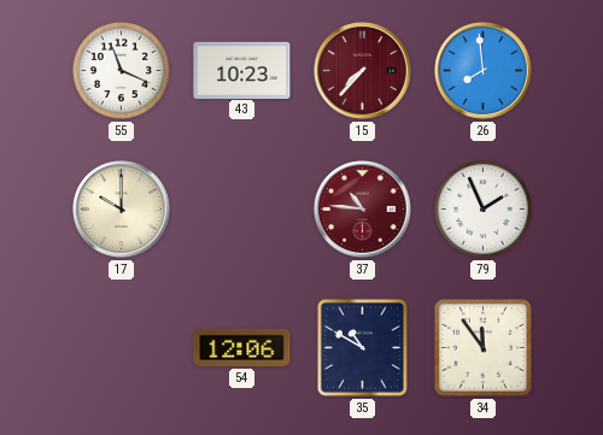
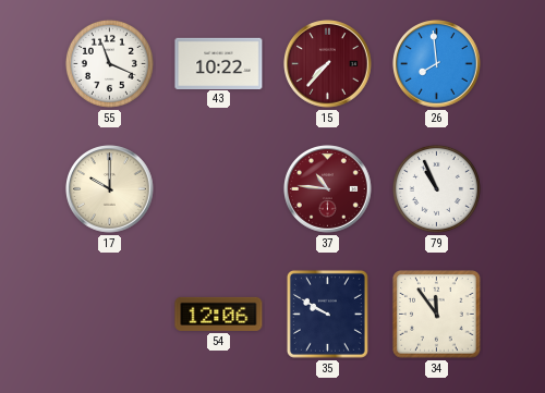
43: 10:23 -> 10:22
79: 1:56 -> 10:56
35: 10:50 -> 9:50
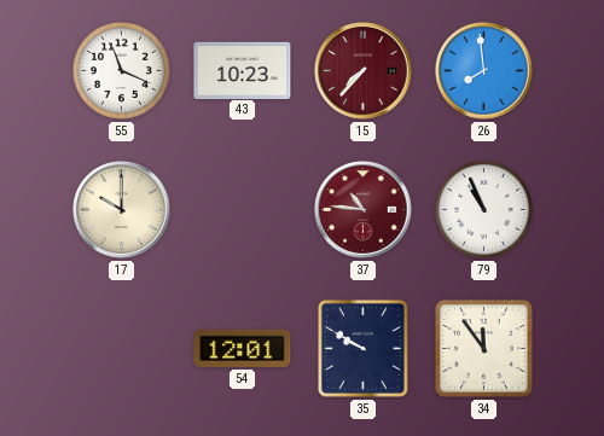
43: 10:22 -> 10:23
54: 12:06 -> 12:01
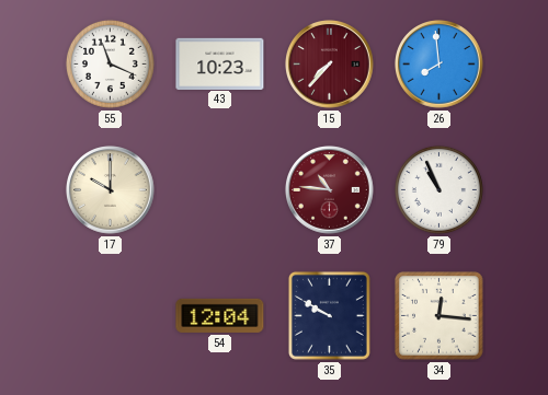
54: 12:01 -> 12:04
34: 11:54 -> 12:16
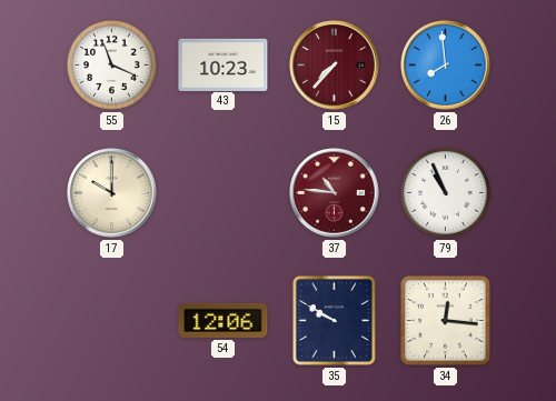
54: 12:04 -> 12:06
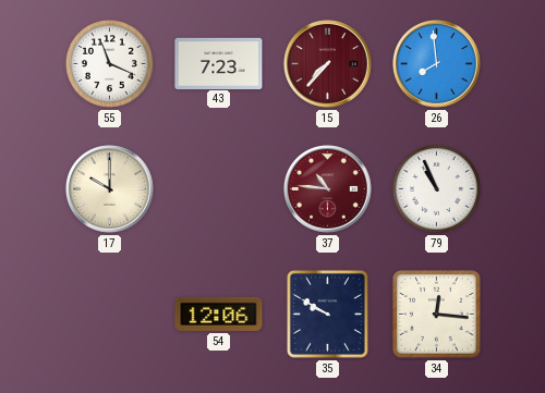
43: 10:23 -> 7:23
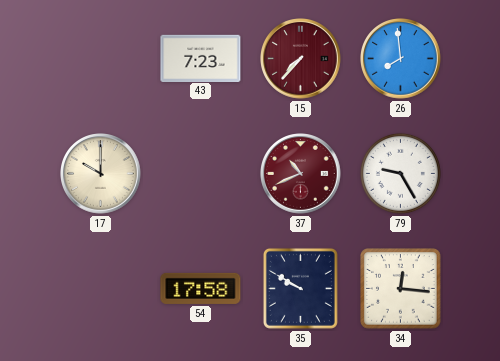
55: 11:19 -> none
37: 10:46 -> 10:41
79: 10:56 -> 9:25
54: 12:06 -> 17:58
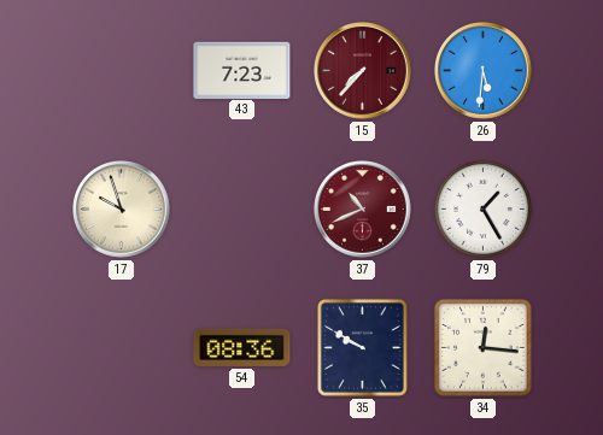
26: 7:59 -> 5:31
17: 10:00 -> 9:57
79: 9:25 -> 1:25
54: 17:58 -> 08:36
